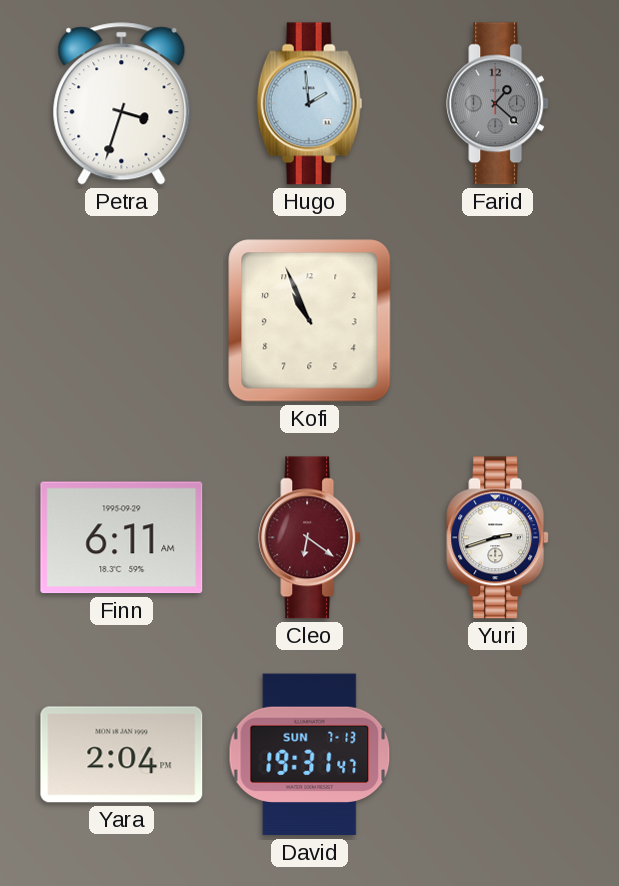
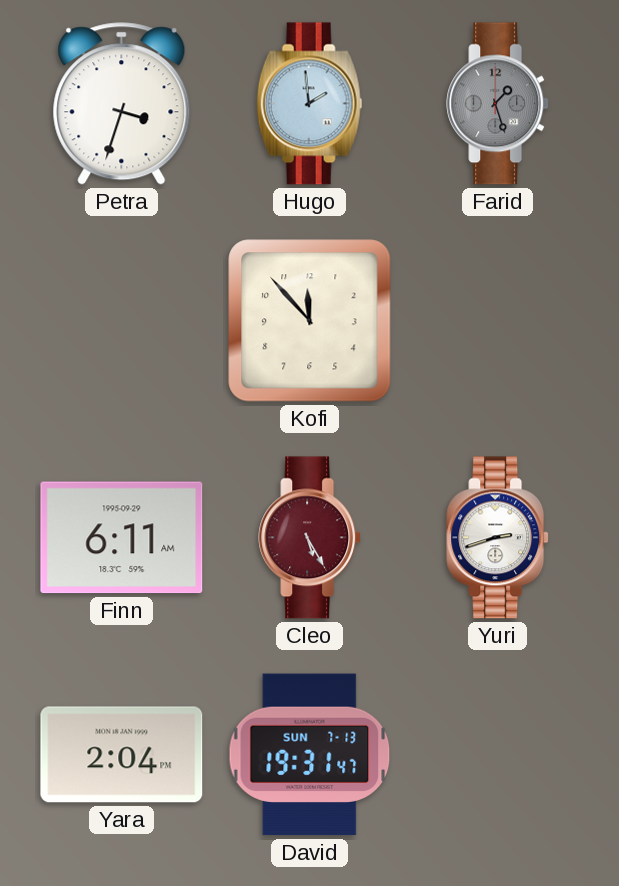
Farid: 1:22 -> 1:27
Kofi: 10:56 -> 11:53
Cleo: 6:21 -> 5:25
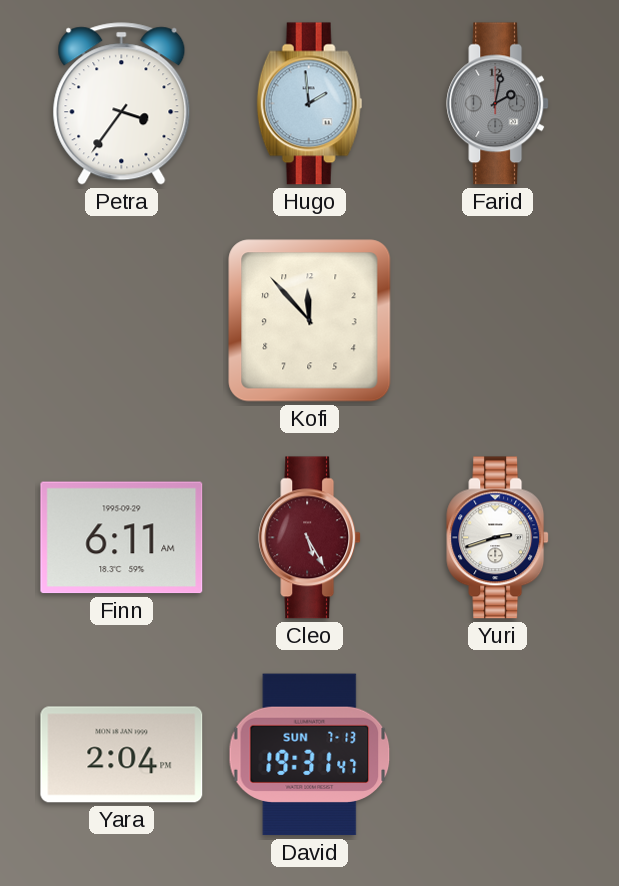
Petra: 3:33 -> 3:36
Farid: 1:27 -> 2:02
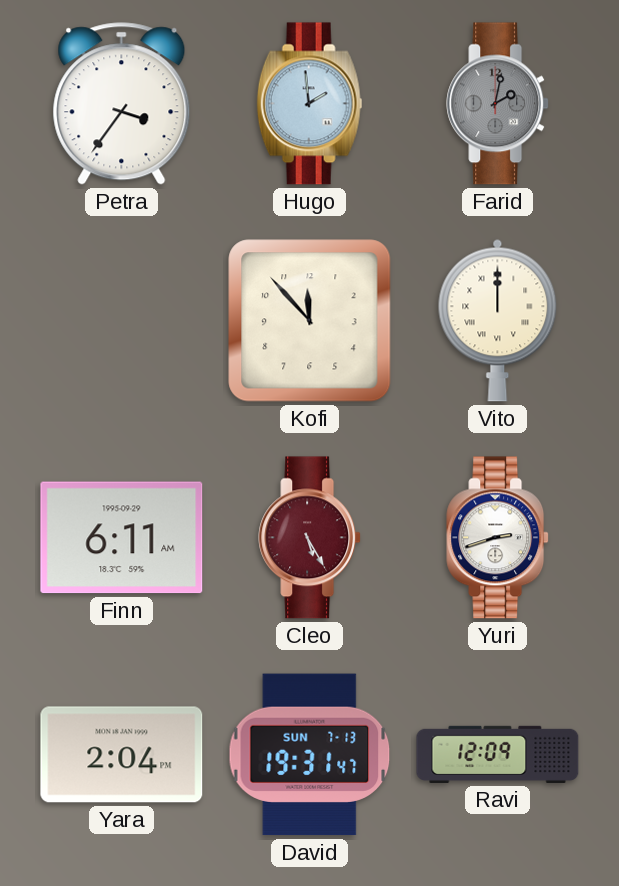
Vito: none -> 12:00
Ravi: none -> 12:09
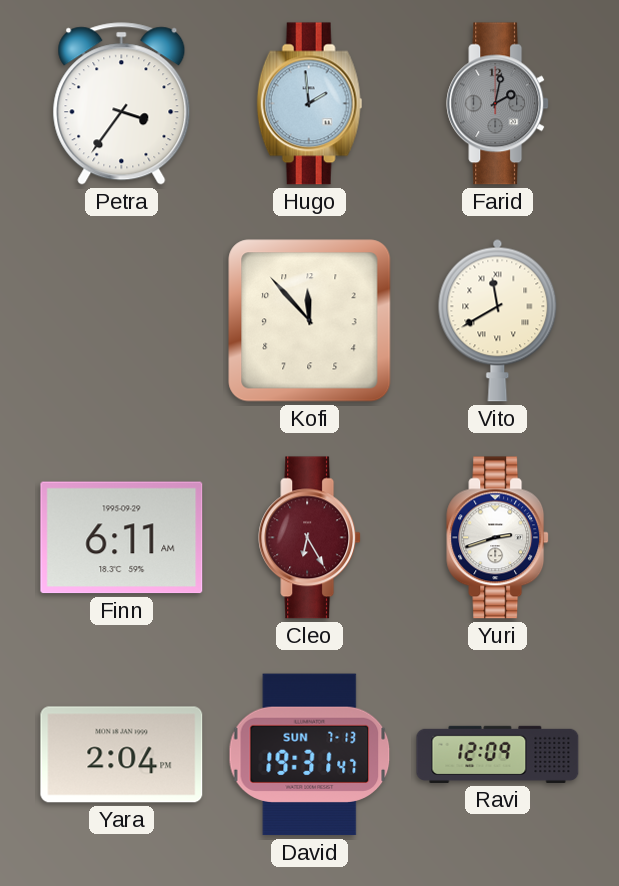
Vito: 12:00 -> 11:40
Cleo: 5:25 -> 6:25
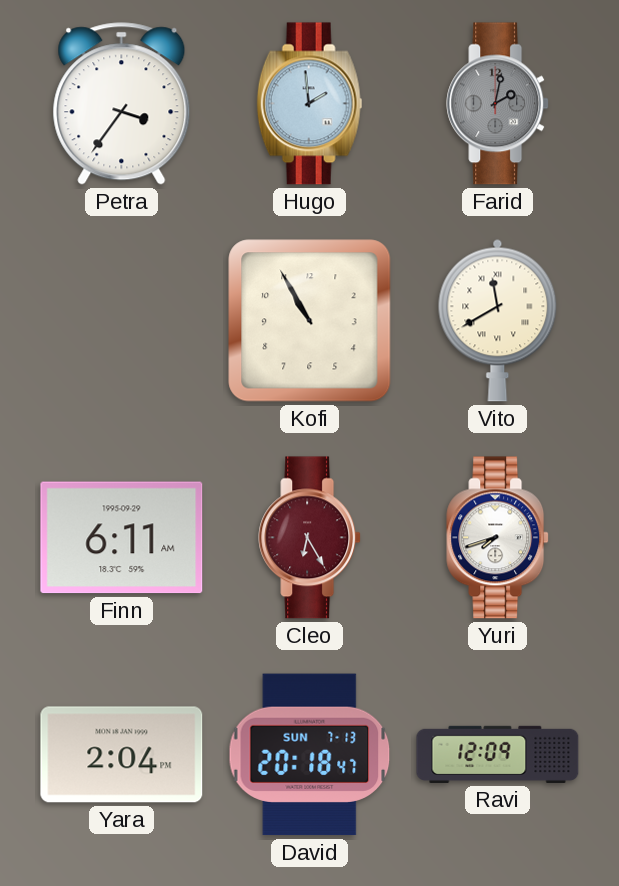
Kofi: 11:53 -> 10:55
Yuri: 2:42 -> 7:42
David: 19:31 -> 20:18
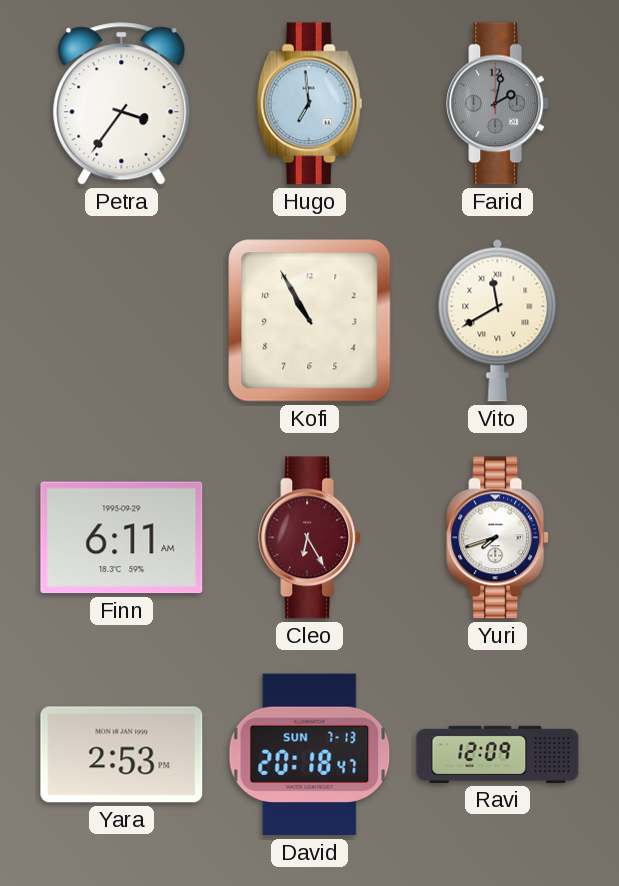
Hugo: 1:59 -> 6:59
Yara: 2:04 -> 2:53
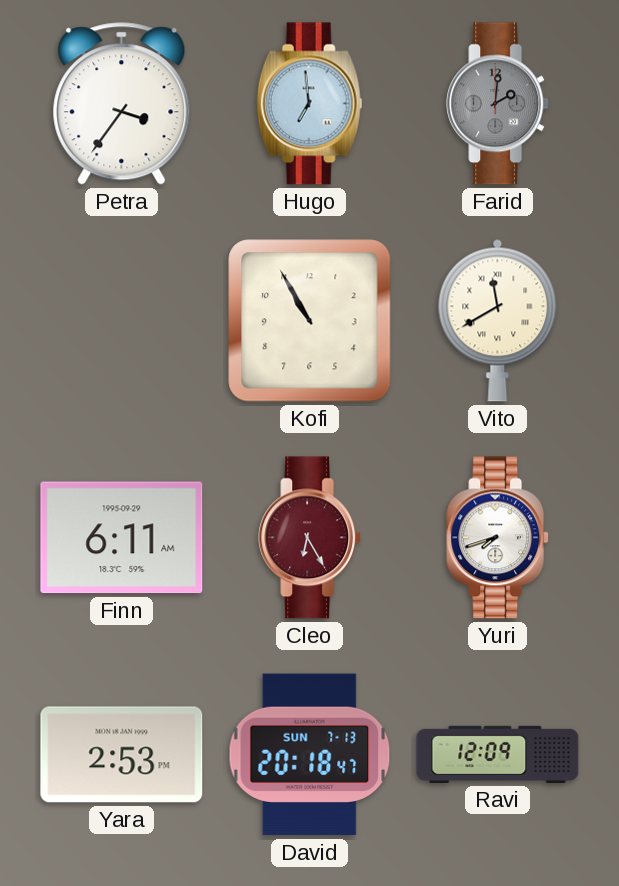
Farid: 2:02 -> 2:01
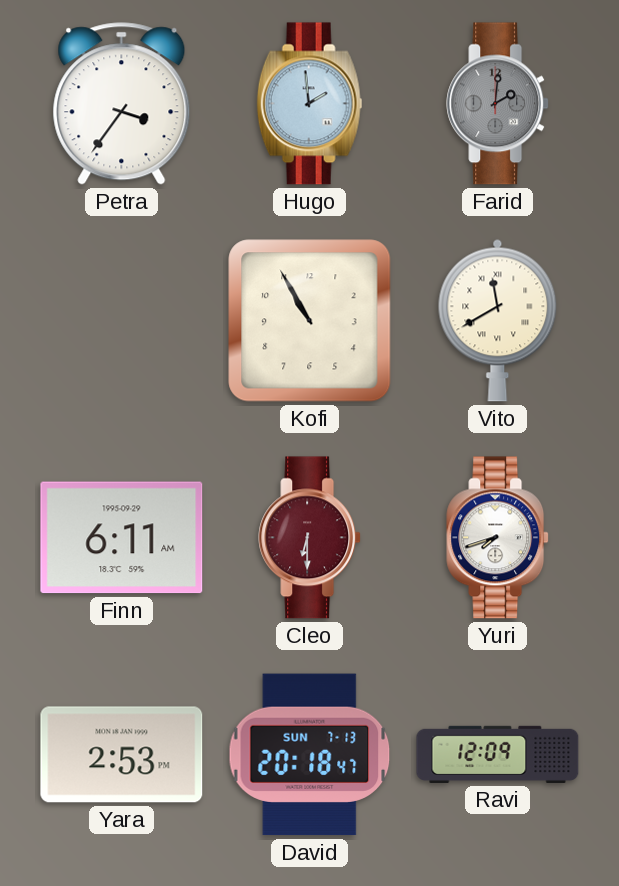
Hugo: 6:59 -> 1:59
Cleo: 6:25 -> 6:30
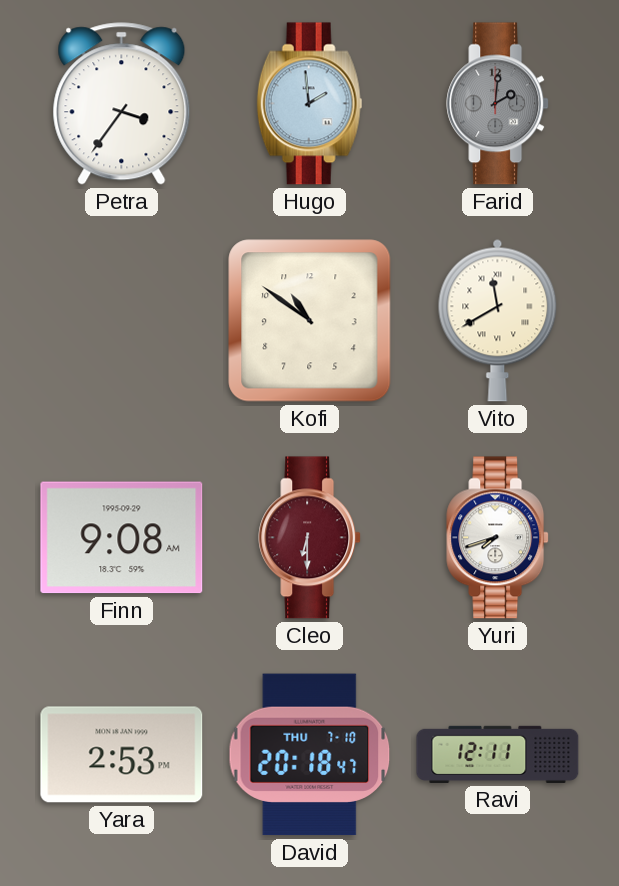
Kofi: 10:55 -> 10:51
Finn: 6:11 -> 9:08
David date: SUN 7-13 -> THU 7-10
Ravi: 12:09 -> 12:11
